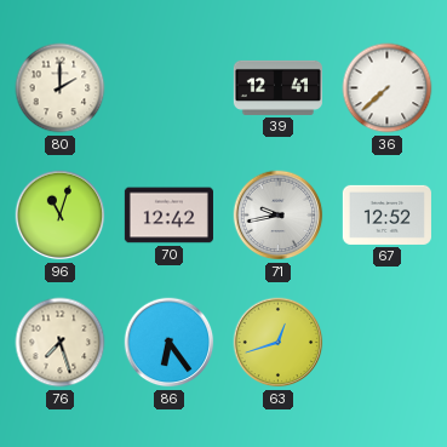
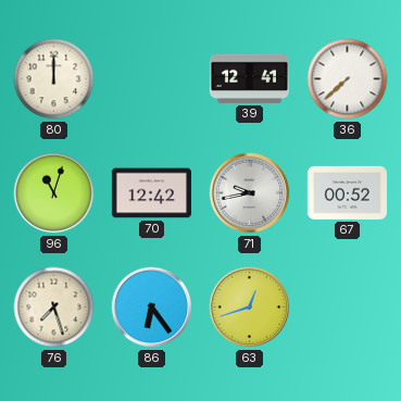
80: 2:00 -> 12:00
67: 12:52 -> 00:52
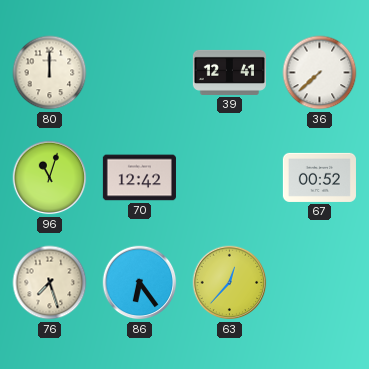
71: 9:43 -> none
63: 12:42 -> 12:37
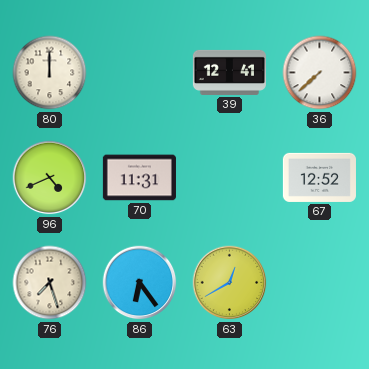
96: 11:03 -> 4:41
70: 12:42 -> 11:31
67: 00:52 -> 12:52
63: 12:37 -> 12:40
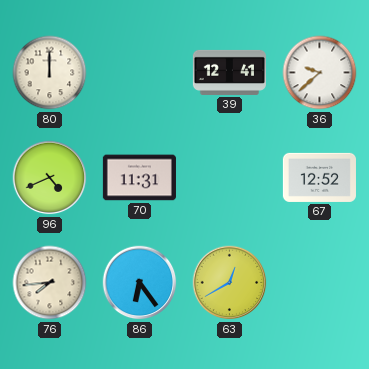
36: 7:38 -> 9:38
76: 7:27 -> 7:44
